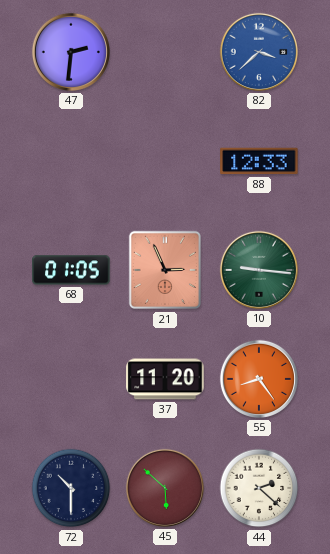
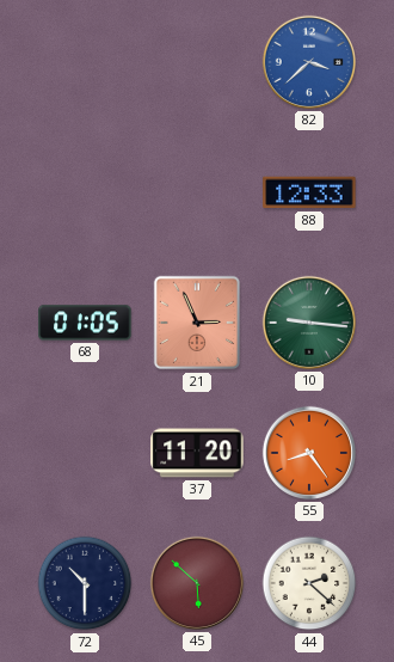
47: 2:31 -> none
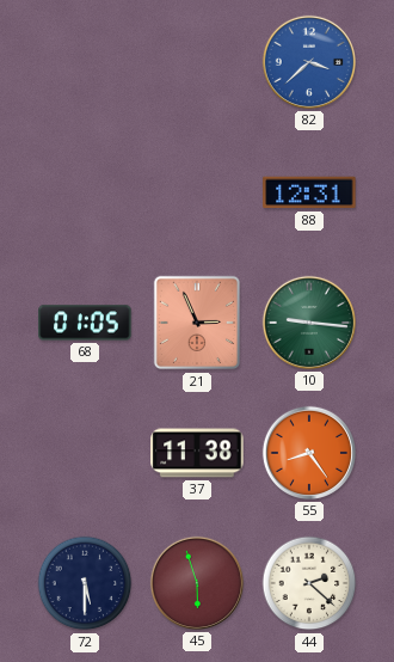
88: 12:33 -> 12:31
37: 11:20 -> 11:38
72: 10:30 -> 5:30
45: 5:52 -> 5:57
